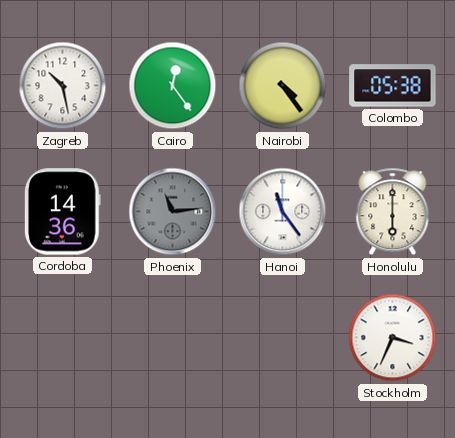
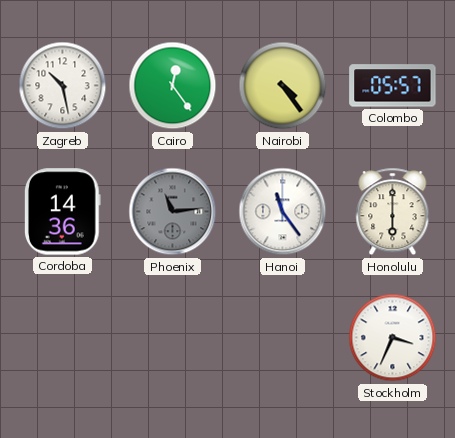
Colombo: 05:38 -> 05:57
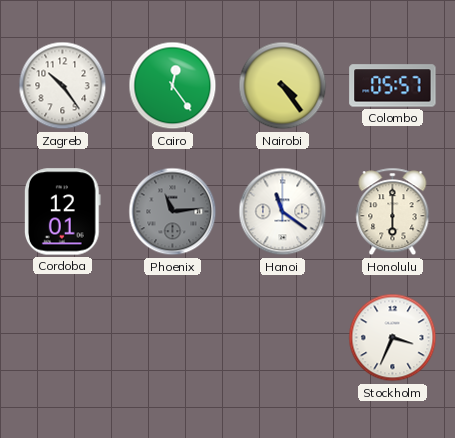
Zagreb: 10:28 -> 10:24
Cordoba: 14:36 -> 12:01
Hanoi: 11:24 -> 11:21
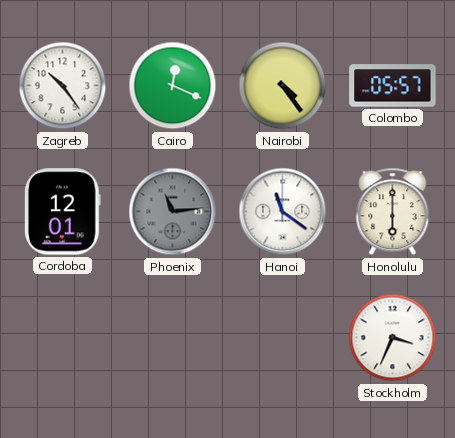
Cairo: 12:24 -> 12:19
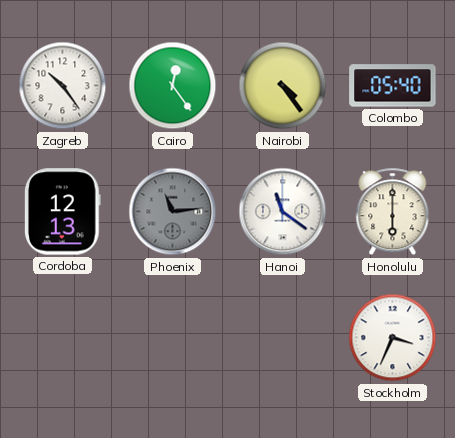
Cairo: 12:19 -> 12:24
Colombo: 05:57 -> 05:40
Cordoba: 12:01 -> 12:13
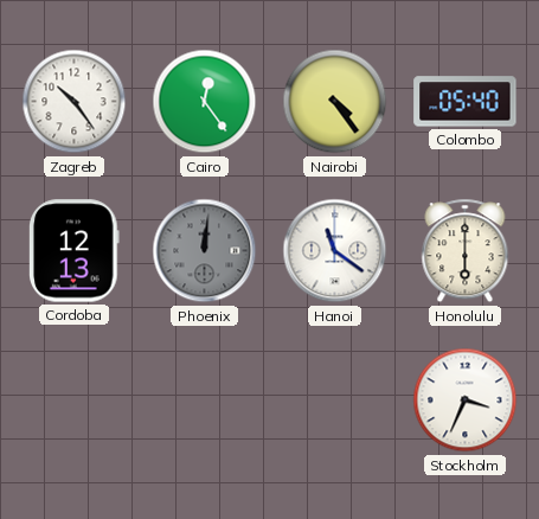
Phoenix: 11:14 -> 12:01
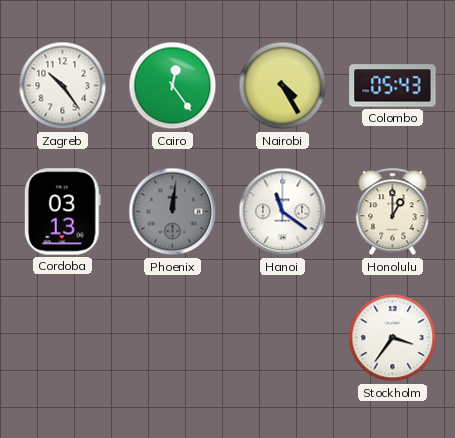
Nairobi: 4:24 -> 4:25
Colombo: 05:40 -> 05:43
Cordoba: 12:13 -> 03:13
Honolulu: 6:00 -> 1:00
Stockholm: 3:34 -> 3:36
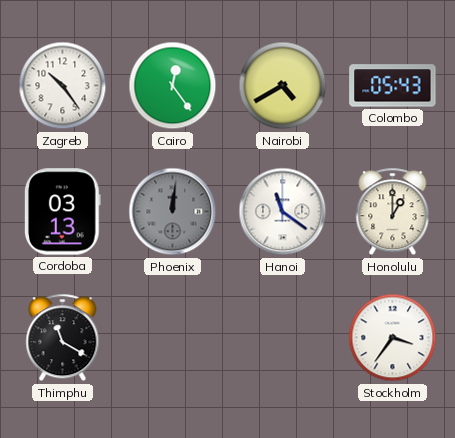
Nairobi: 4:25 -> 4:40
Thimphu: none -> 11:20
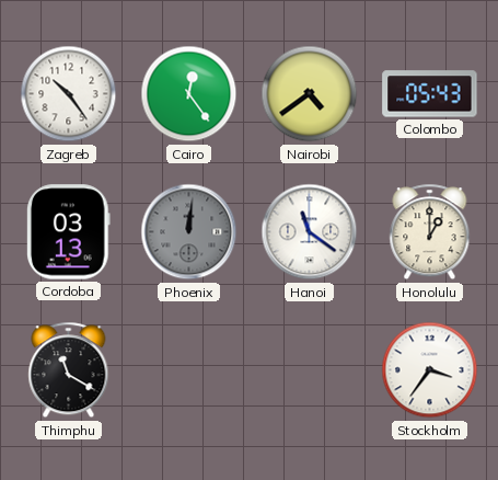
Nairobi: 4:40 -> 4:39
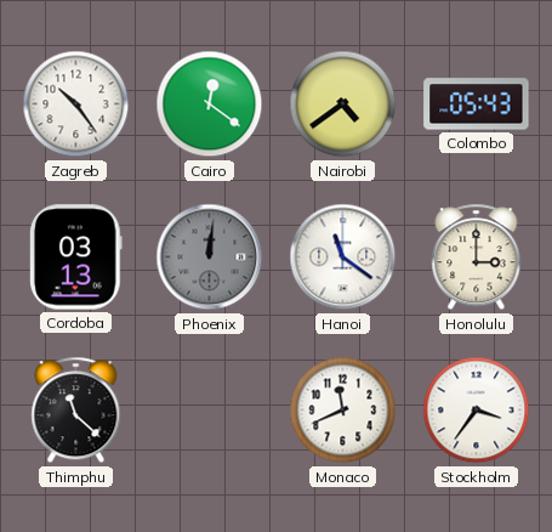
Cairo: 12:24 -> 12:21
Honolulu: 1:00 -> 3:00
Thimphu: 11:20 -> 11:22
Monaco: none -> 11:41
